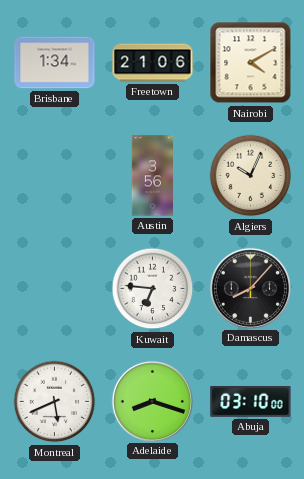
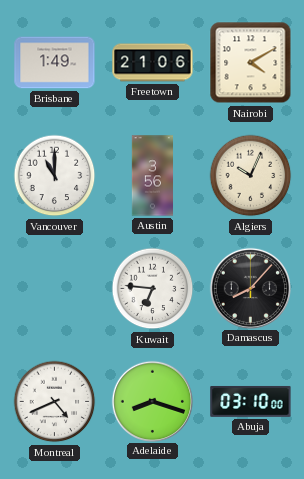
Brisbane: 1:34 -> 1:49
Vancouver: none -> 11:00
Montreal: 5:41 -> 4:41
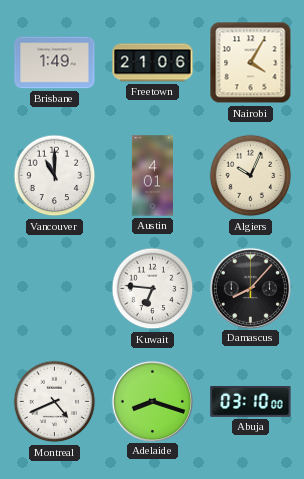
Nairobi: 4:10 -> 4:05
Austin: 3:56 -> 4:01
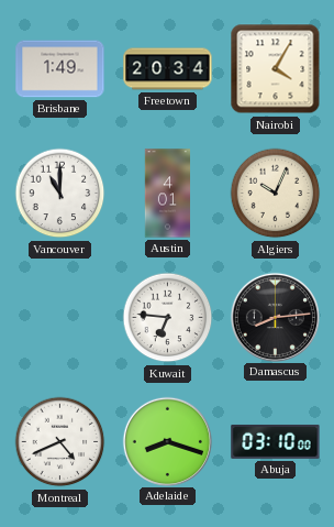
Freetown: 21:06 -> 20:34
Damascus: 8:07 -> 8:14
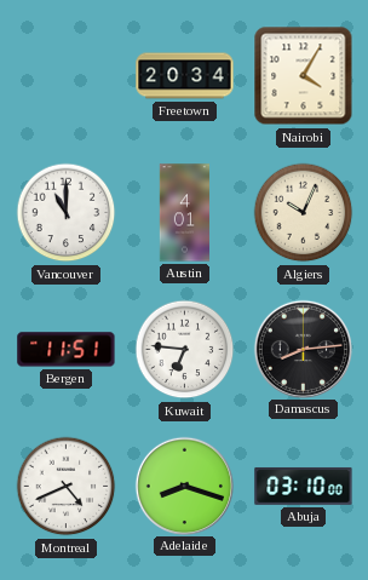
Brisbane: 1:49 -> none
Bergen: none -> 11:51
